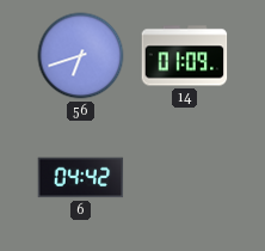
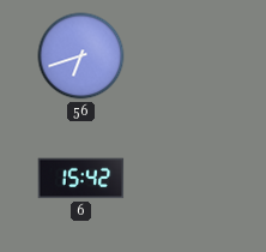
14: 01:09 -> none
6: 04:42 -> 15:42
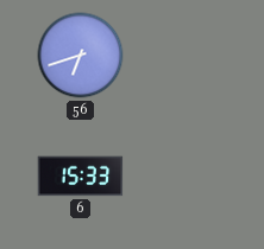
6: 15:42 -> 15:33
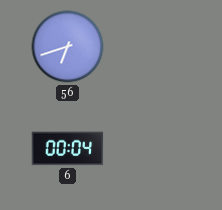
6: 15:33 -> 00:04
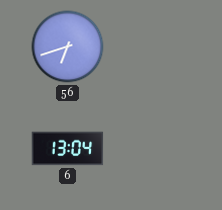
6: 00:04 -> 13:04
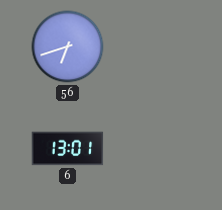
6: 13:04 -> 13:01
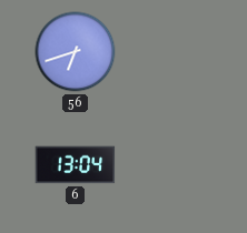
6: 13:01 -> 13:04
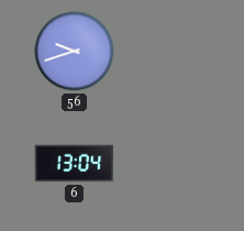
56: 6:42 -> 9:42
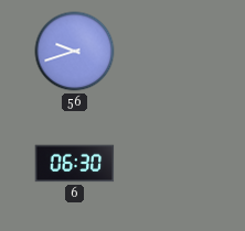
6: 13:04 -> 06:30
